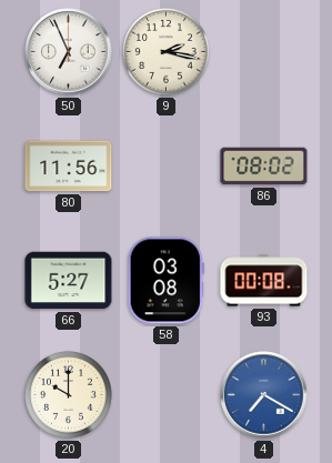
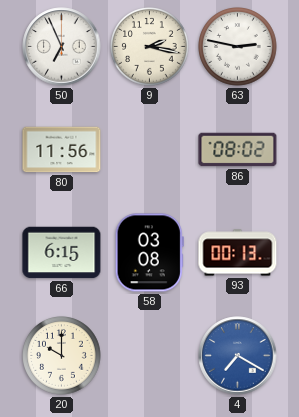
63: none -> 2:47
66: 5:27 -> 6:15
93: 00:08 -> 00:13
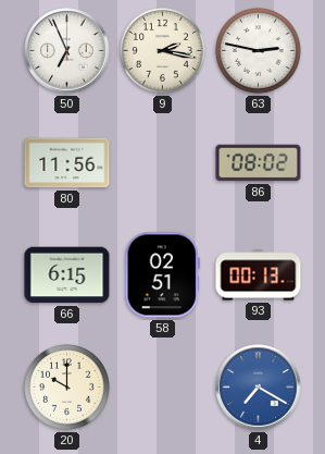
58: 03:08 -> 02:51
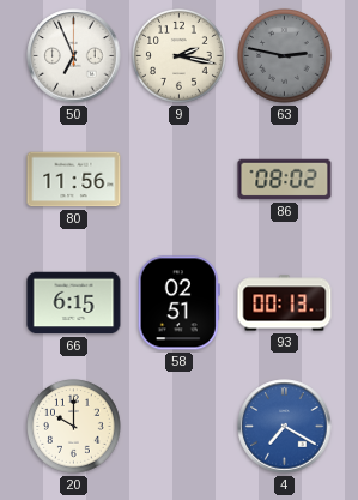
63 dial: white -> grey
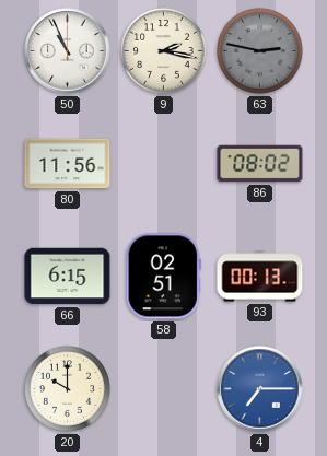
50: 6:56 -> 10:56
4: 7:20 -> 7:15
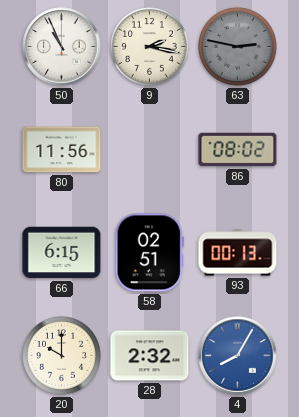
28: none -> 2:32
4: 7:15 -> 8:05
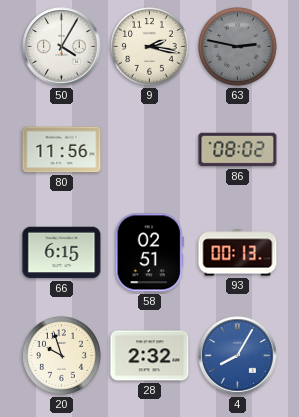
50: 10:56 -> 4:05
20: 10:00 -> 9:57
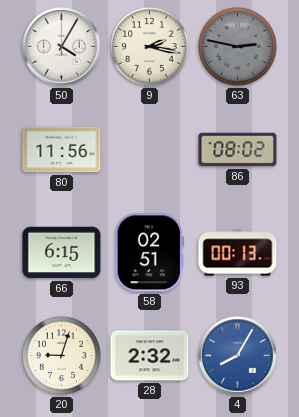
20: 9:57 -> 9:03
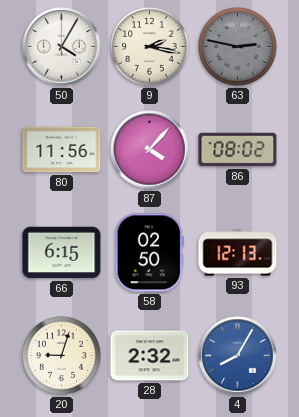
87: none -> 4:07
58: 02:51 -> 02:50
93: 00:13 -> 12:13
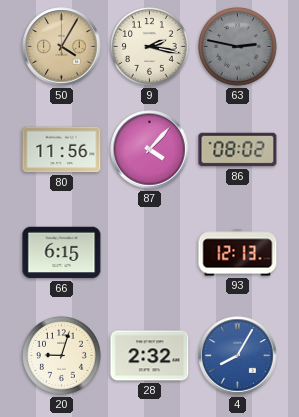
50 dial: white -> champagne
58: 02:50 -> none
